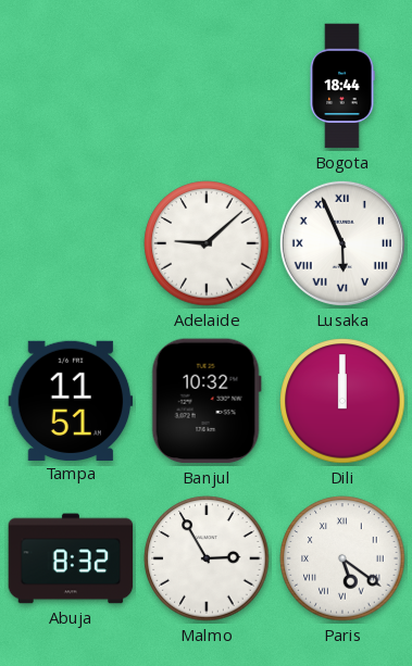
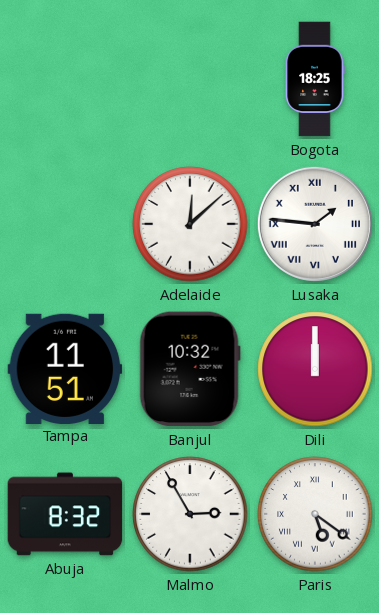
Bogota: 18:44 -> 18:25
Adelaide: 9:08 -> 12:08
Lusaka: 5:56 -> 1:46
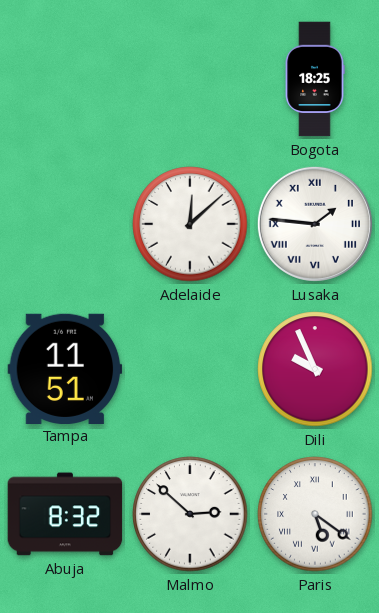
Banjul: 10:32 -> none
Dili: 12:00 -> 9:56
Malmo: 2:55 -> 2:52
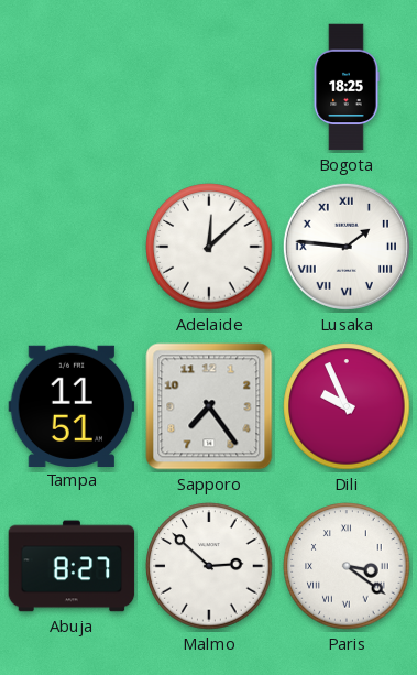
Sapporo: none -> 7:24
Abuja: 8:32 -> 8:27
Paris: 5:21 -> 3:21
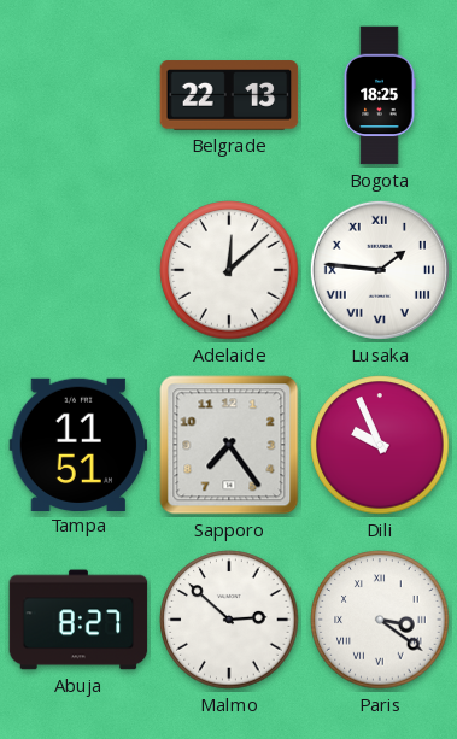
Belgrade: none -> 22:13
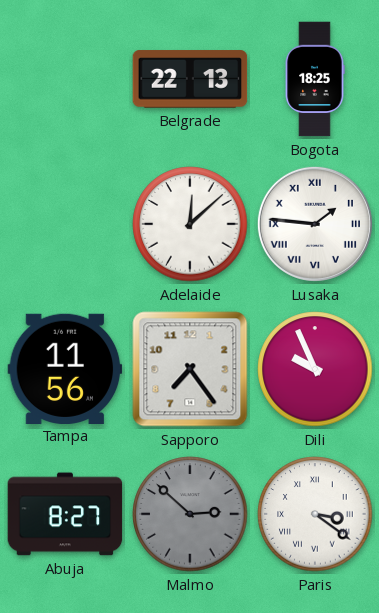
Tampa: 11:51 -> 11:56
Malmo dial: white -> grey
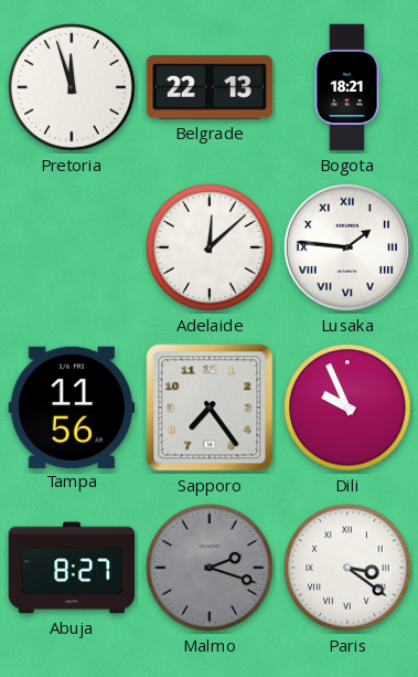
Pretoria: none -> 11:57
Bogota: 18:25 -> 18:21
Malmo: 2:52 -> 2:18
